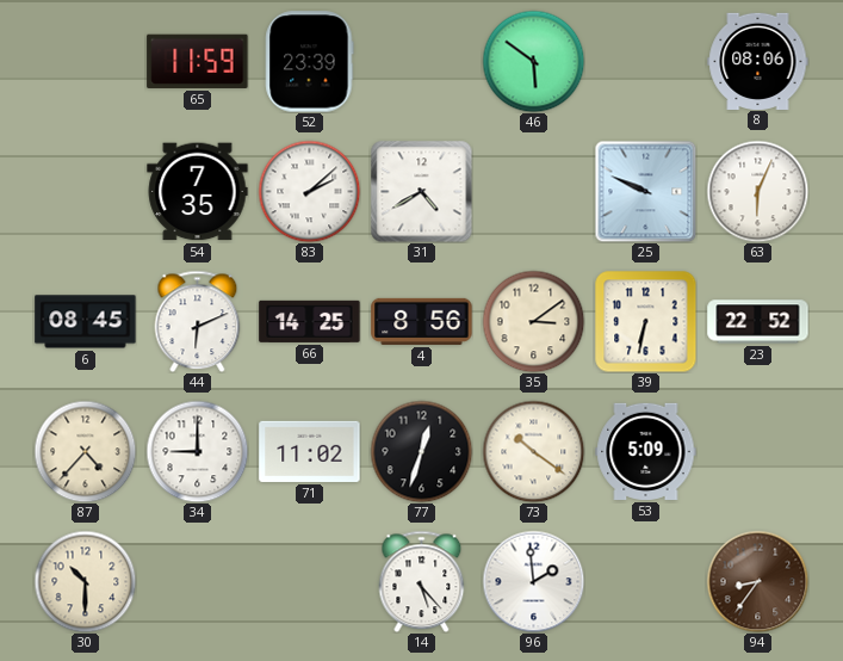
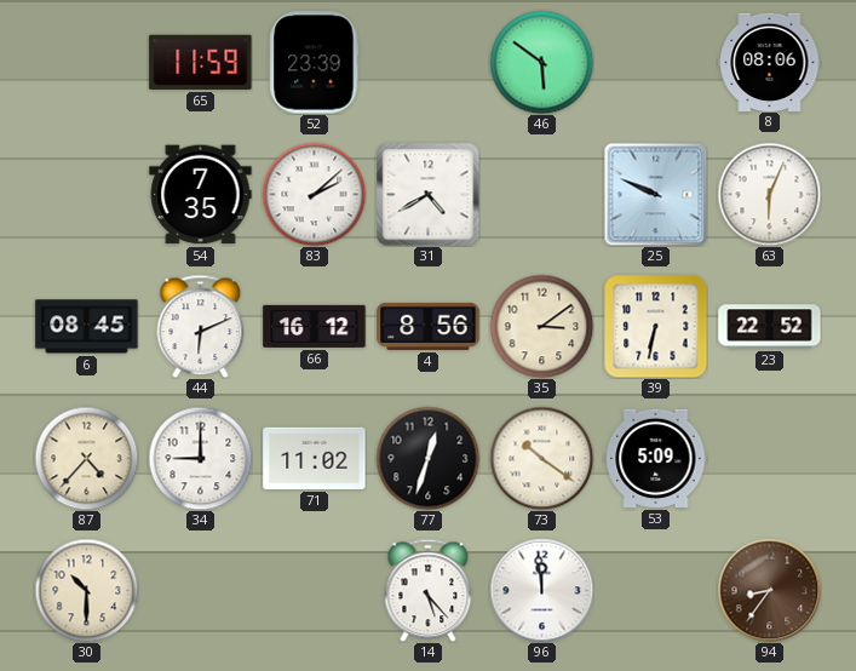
66: 14:25 -> 16:12
96: 1:59 -> 11:59
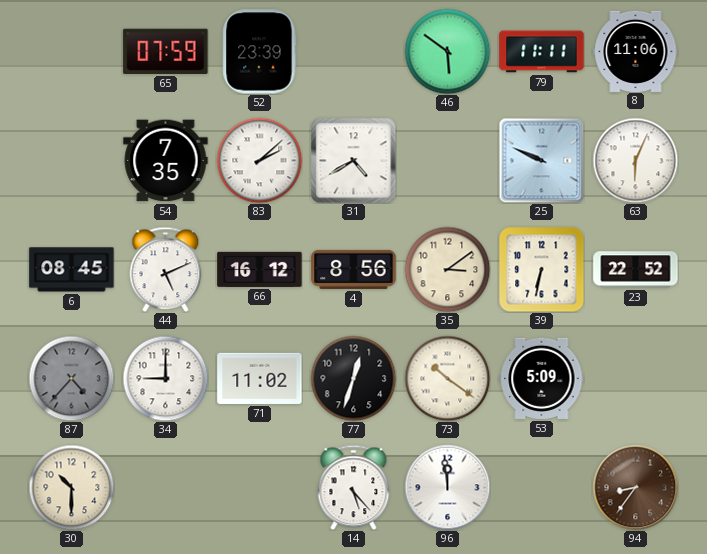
65: 11:59 -> 07:59
79: none -> 11:11
8: 08:06 -> 11:06
44: 6:11 -> 5:11
87 dial: cream -> grey
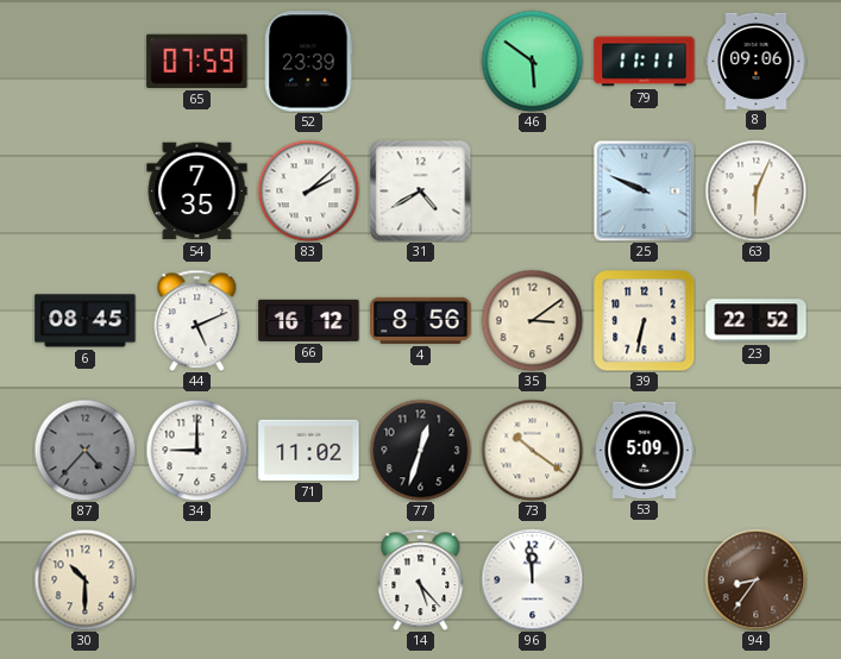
8: 11:06 -> 09:06
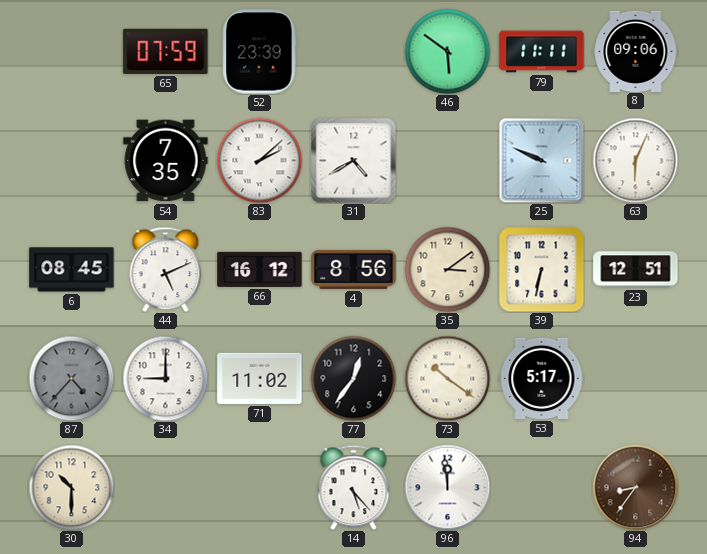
23: 22:52 -> 12:51
77: 12:33 -> 12:36
53: 5:09 -> 5:17
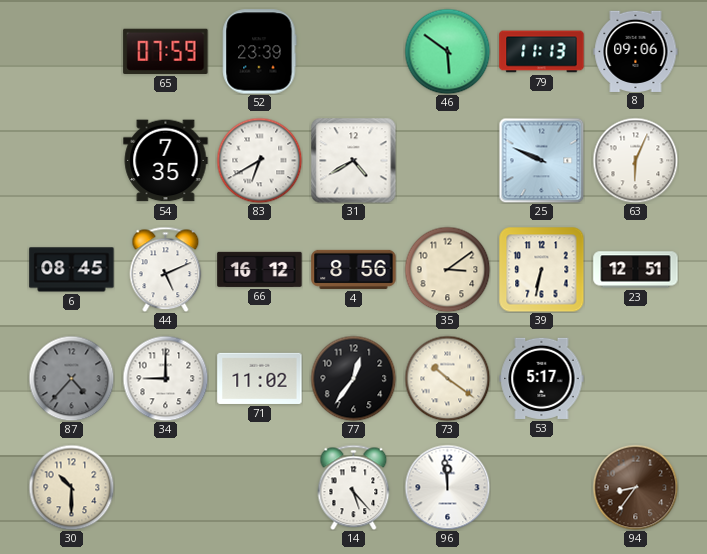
79: 11:11 -> 11:13
83: 2:08 -> 6:40
